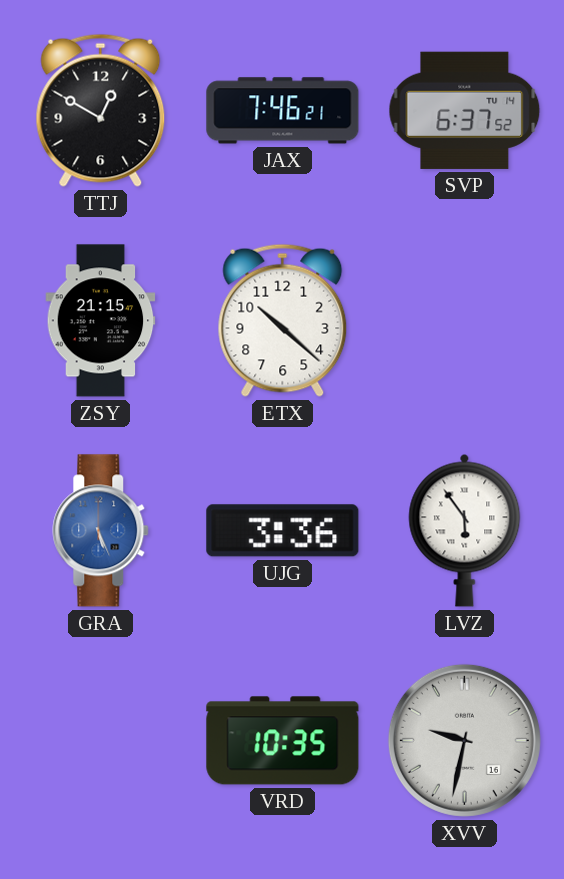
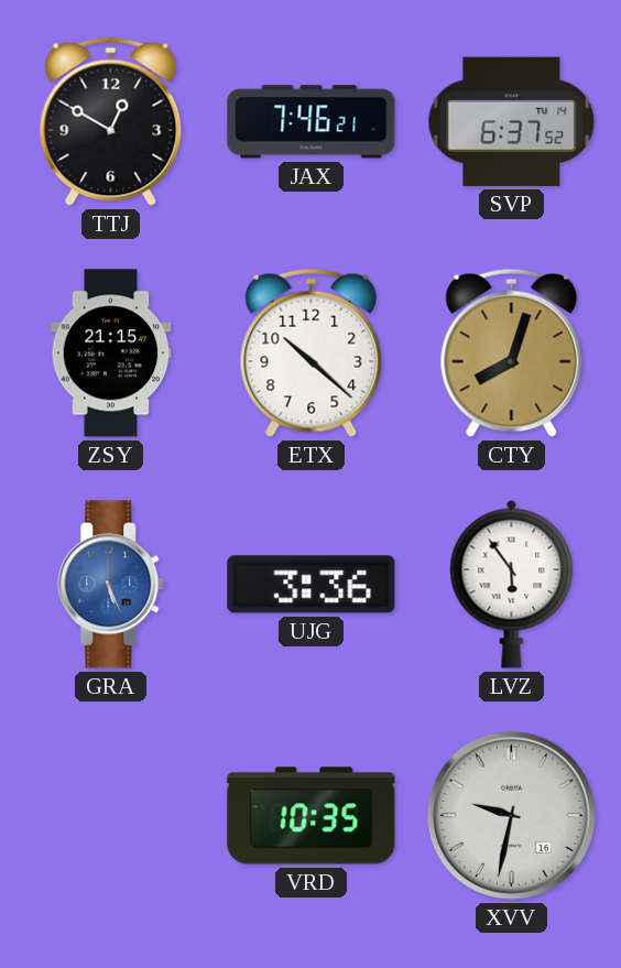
CTY: none -> 8:03
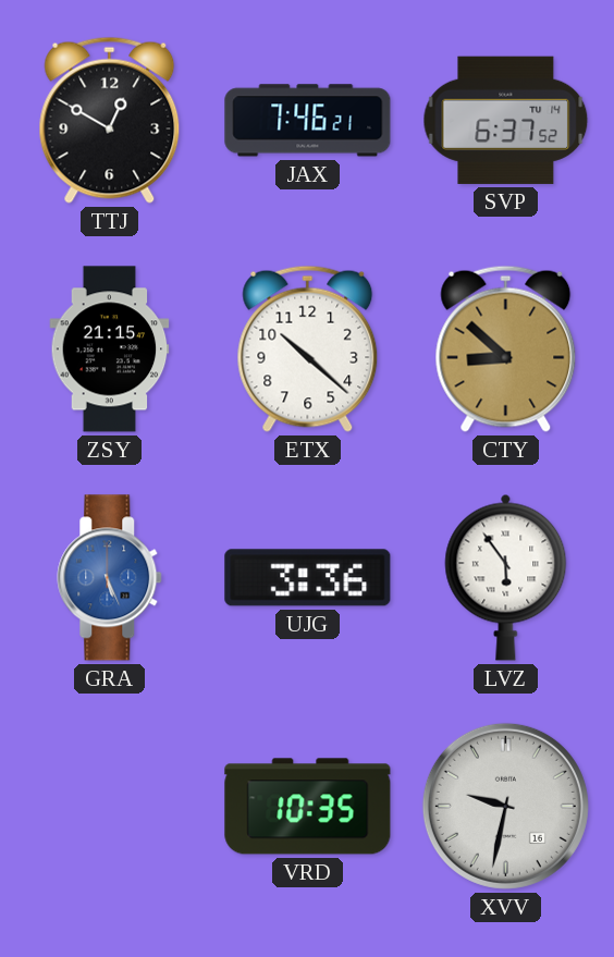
CTY: 8:03 -> 8:52
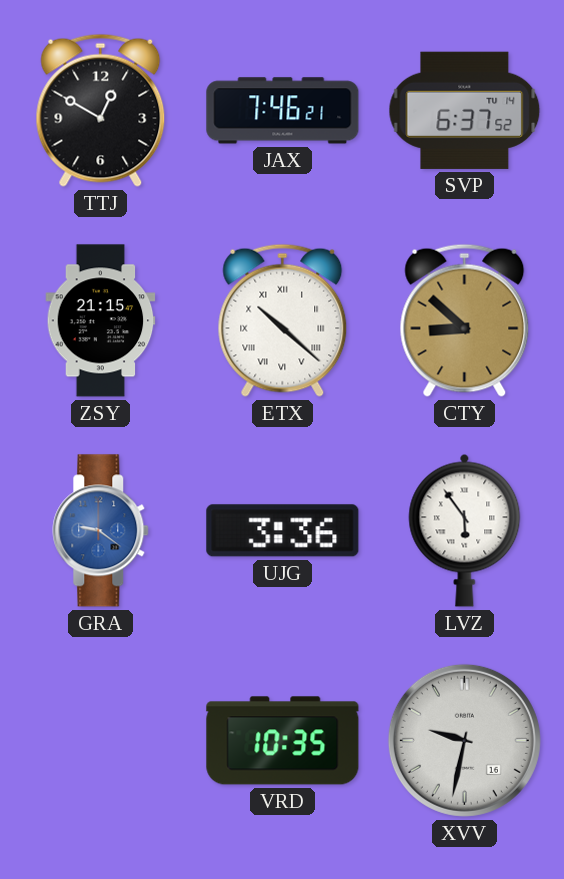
ETX numerals: Arabic -> Roman
GRA: 5:26 -> 9:21
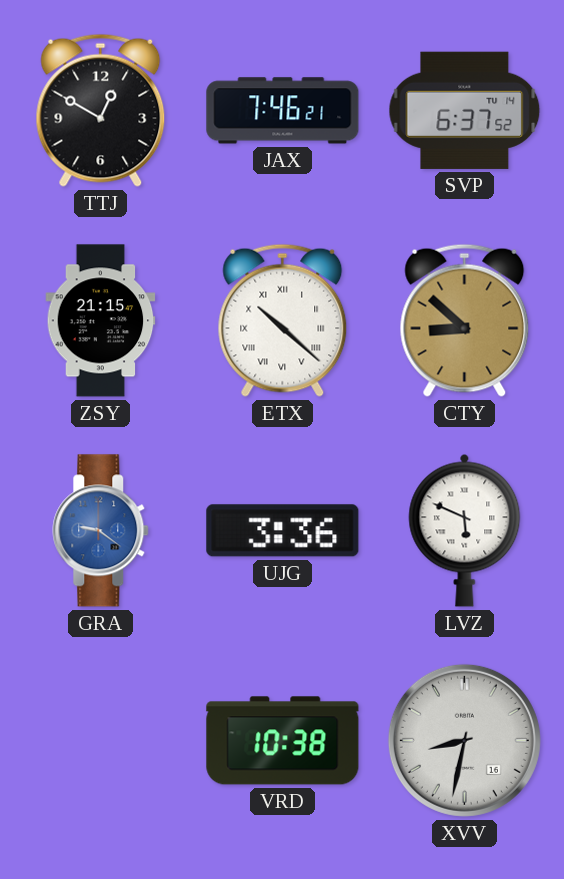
LVZ: 5:54 -> 5:49
VRD: 10:35 -> 10:38
XVV: 9:32 -> 8:32
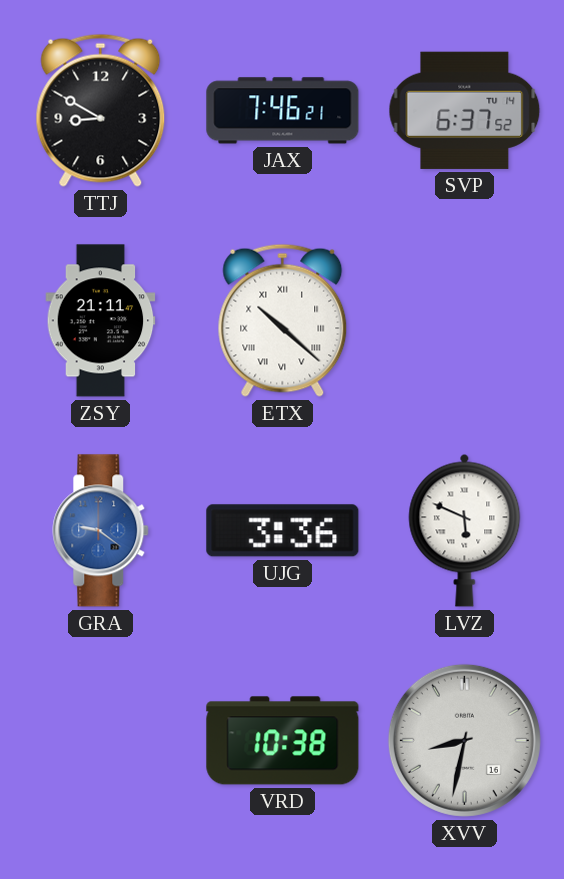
TTJ: 12:50 -> 8:50
ZSY: 21:15 -> 21:11
CTY: 8:52 -> none
